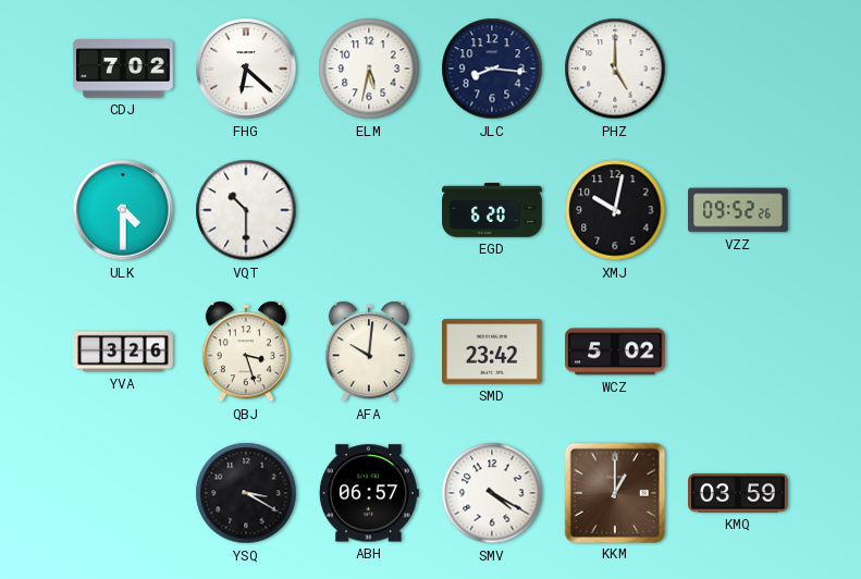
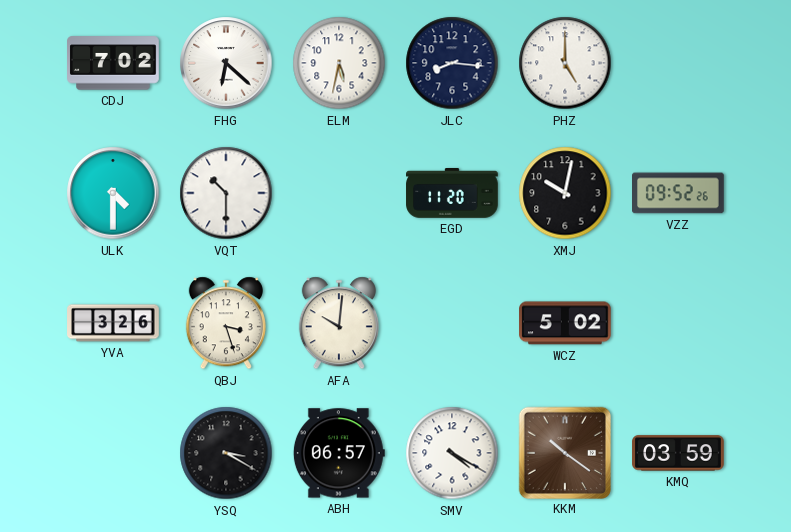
EGD: 6:20 -> 11:20
SMD: 23:42 -> none
KKM: 1:00 -> 10:21
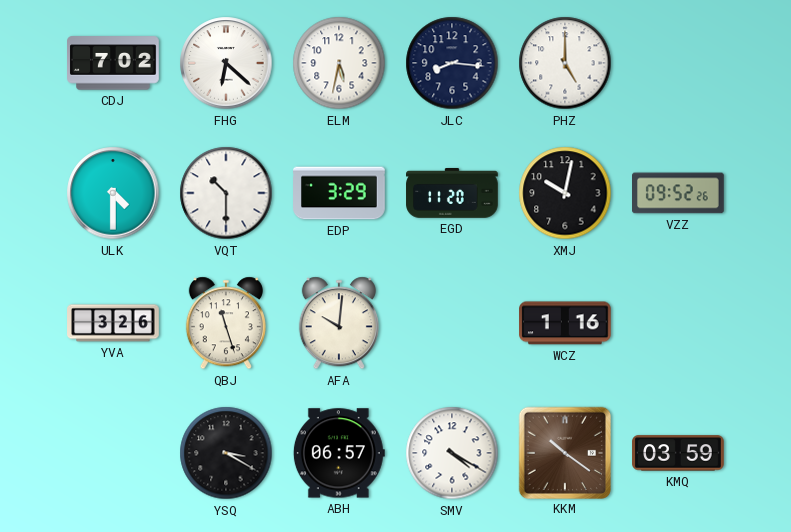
EDP: none -> 3:29
QBJ: 3:27 -> 11:27
WCZ: 5:02 -> 1:16
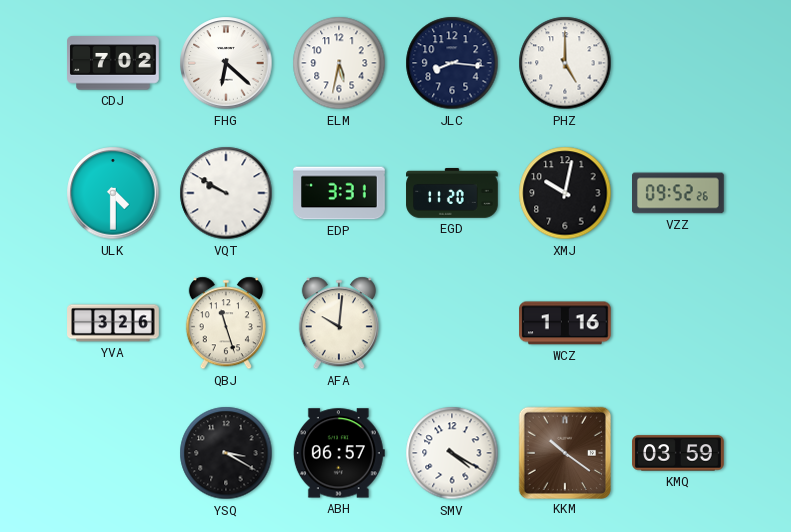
VQT: 10:30 -> 9:50
EDP: 3:29 -> 3:31
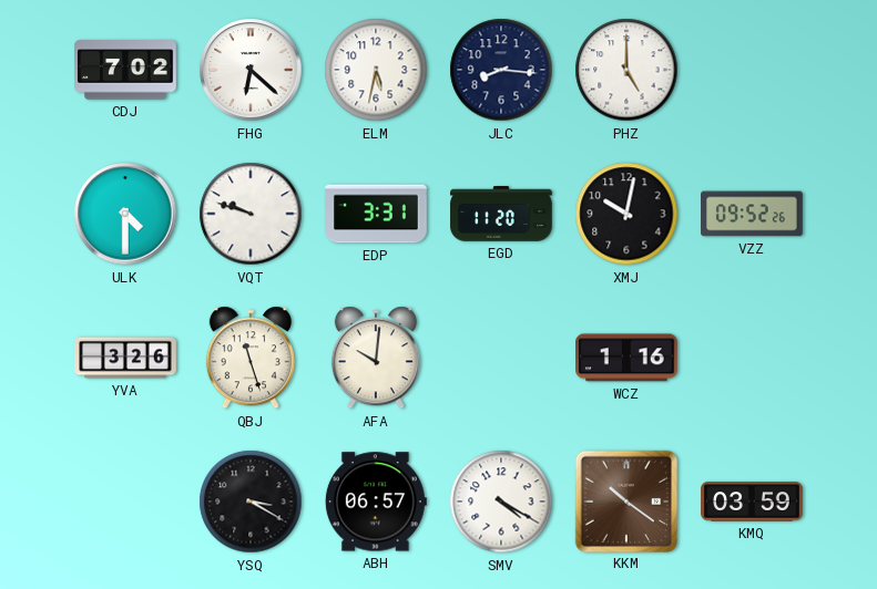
VQT: 9:50 -> 9:48
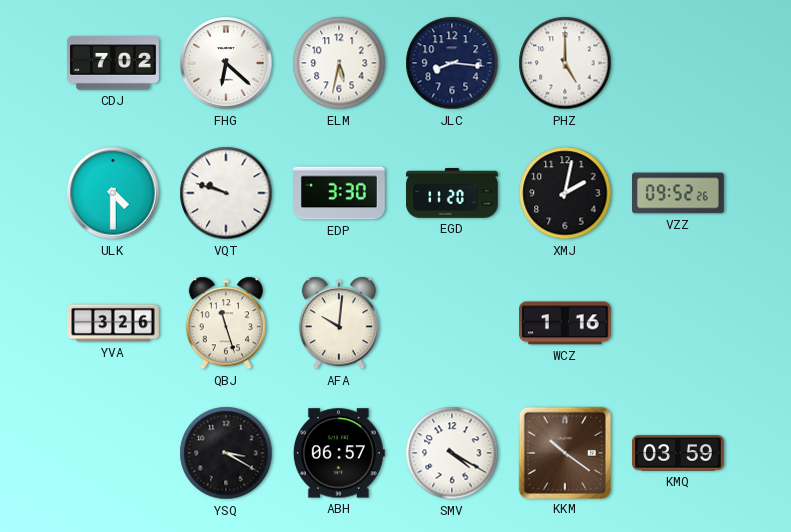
EDP: 3:31 -> 3:30
XMJ: 10:02 -> 2:02
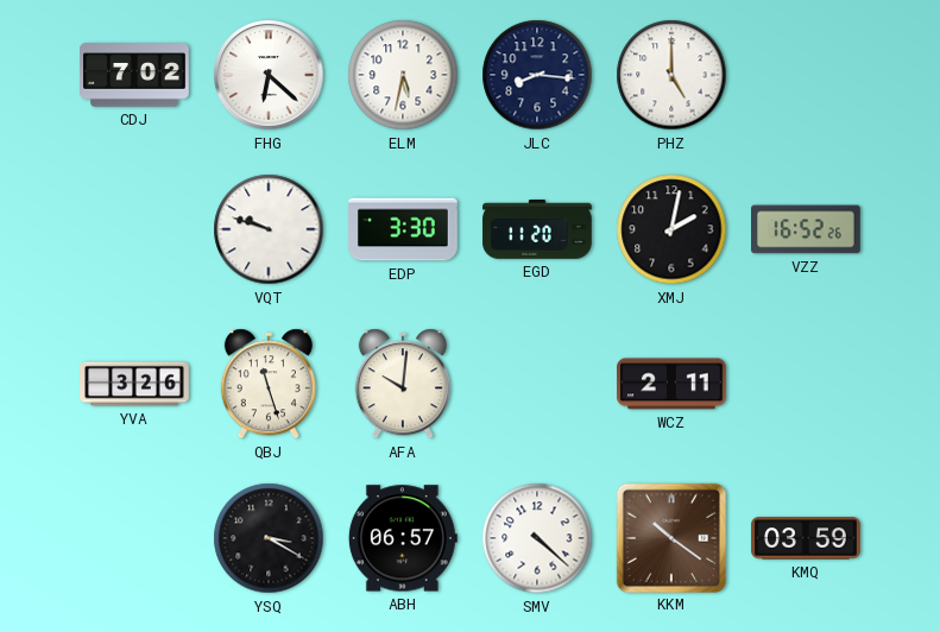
ULK: 4:30 -> none
VZZ: 09:52 -> 16:52
WCZ: 1:16 -> 2:11
SMV: 4:20 -> 4:22
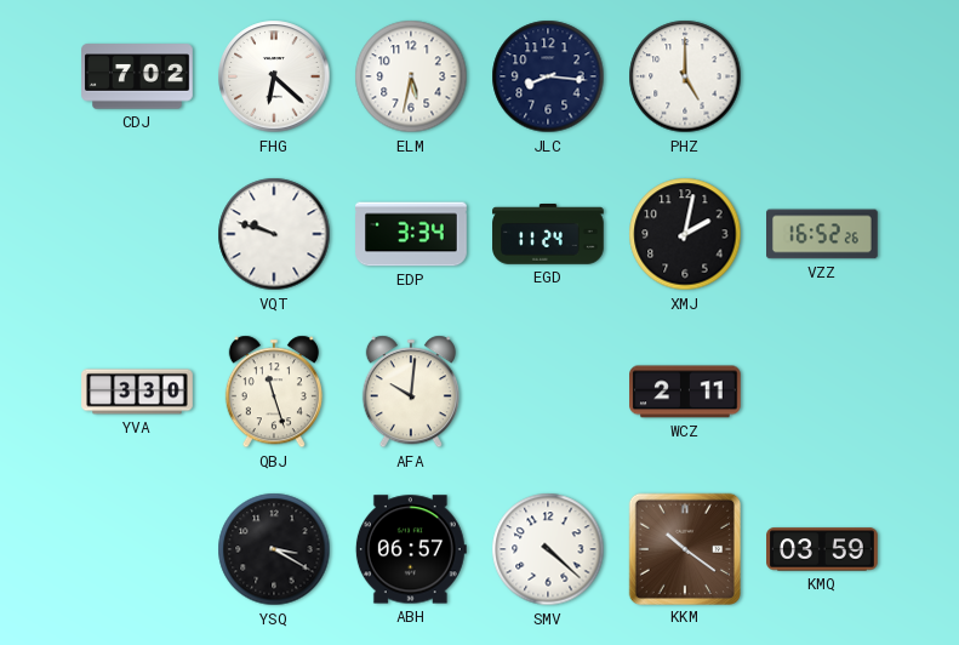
EDP: 3:30 -> 3:34
EGD: 11:20 -> 11:24
YVA: 3:26 -> 3:30
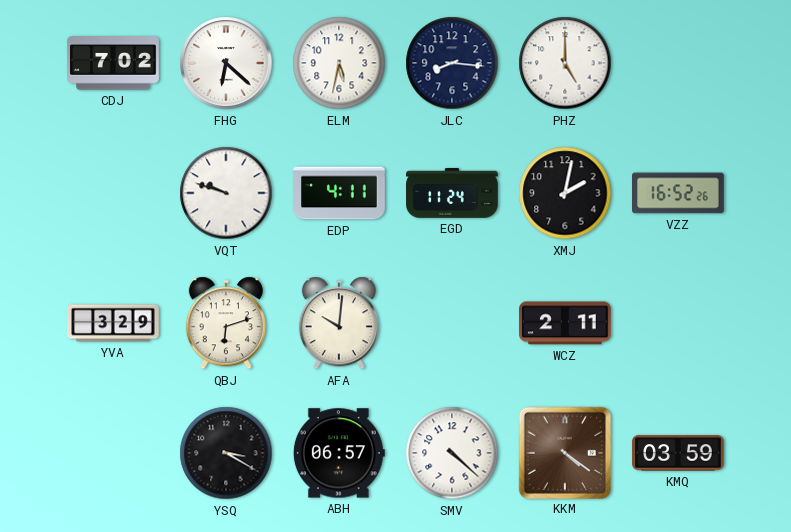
EDP: 3:34 -> 4:11
YVA: 3:30 -> 3:29
QBJ: 11:27 -> 6:12
KKM: 10:21 -> 4:21
